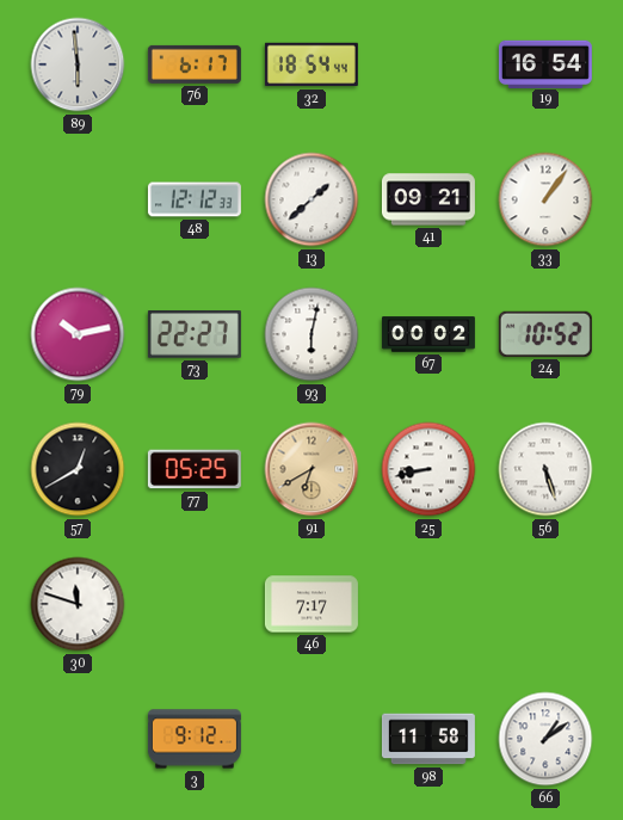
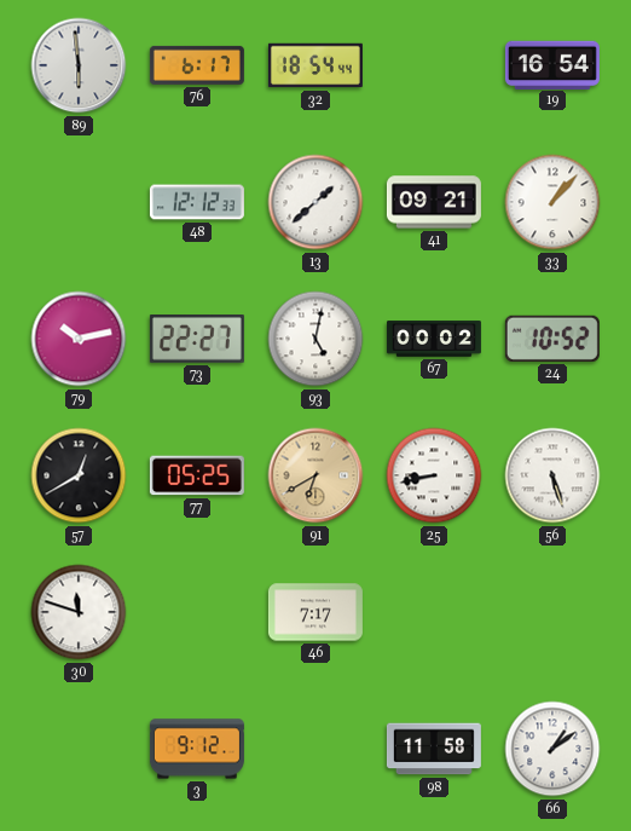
33: 1:06 -> 1:07
93: 6:02 -> 5:02
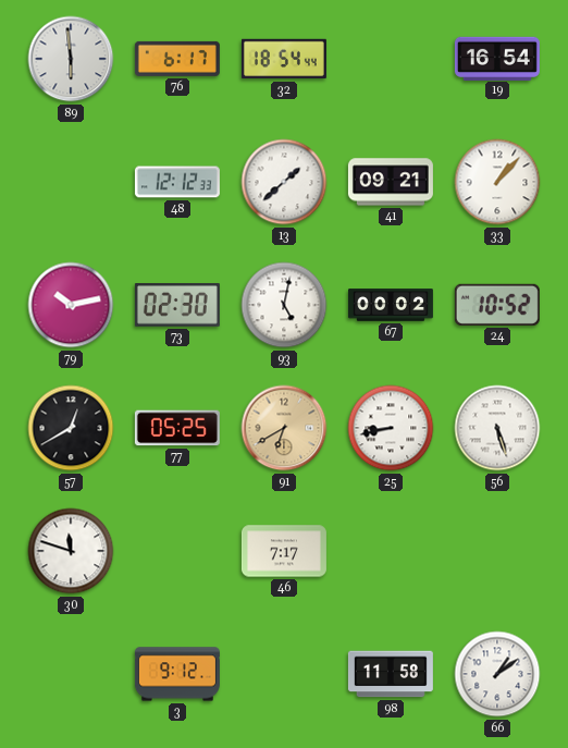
73: 22:27 -> 02:30
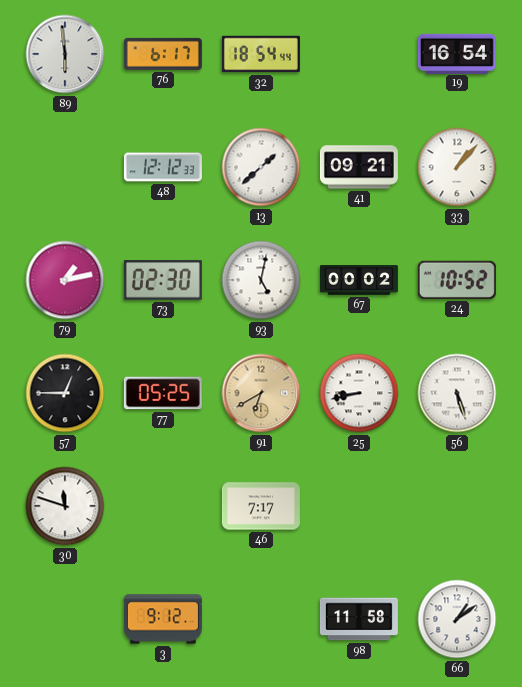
79: 10:13 -> 1:13
57: 12:40 -> 12:45
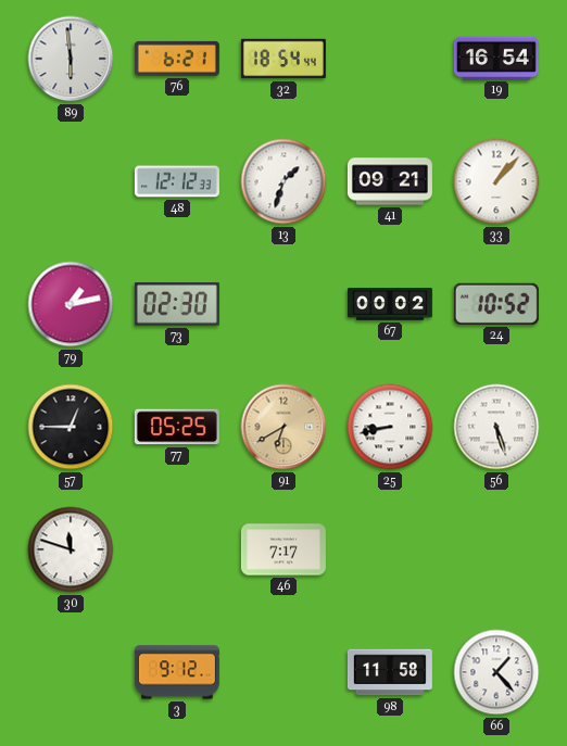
76: 6:17 -> 6:21
13: 1:38 -> 1:33
93: 5:02 -> none
66: 1:09 -> 1:23
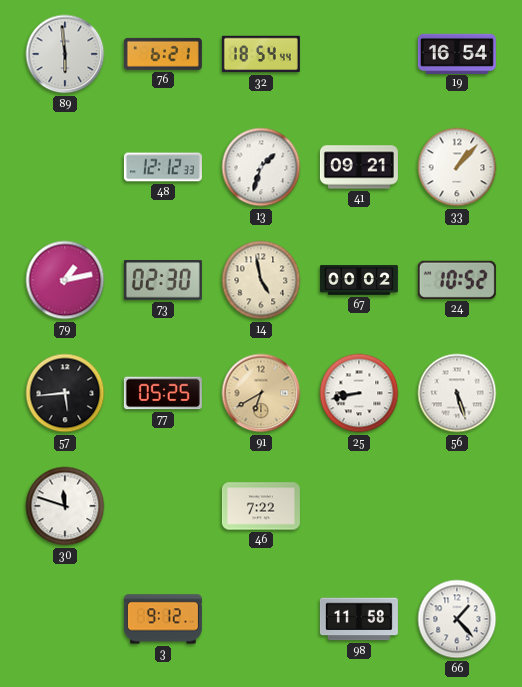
14: none -> 4:58
57: 12:45 -> 5:44
46: 7:17 -> 7:22
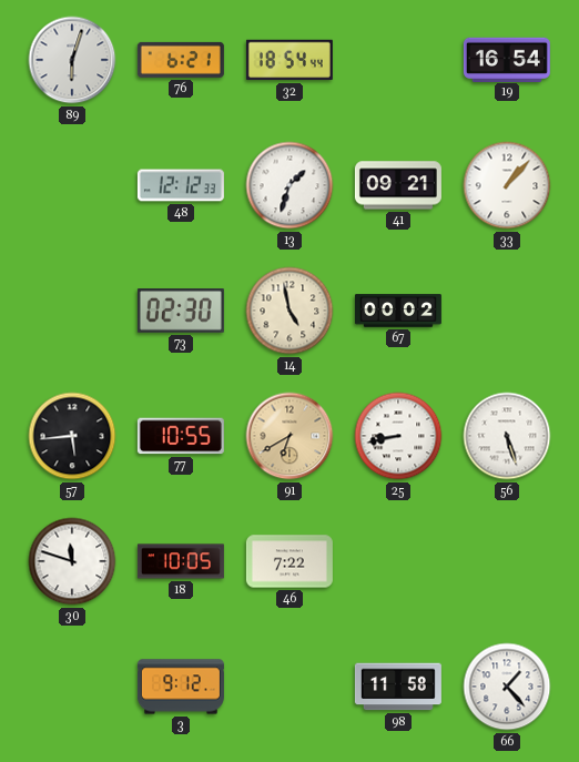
89: 5:59 -> 6:03
79: 1:13 -> none
24: 10:52 -> none
77: 05:25 -> 10:55
18: none -> 10:05
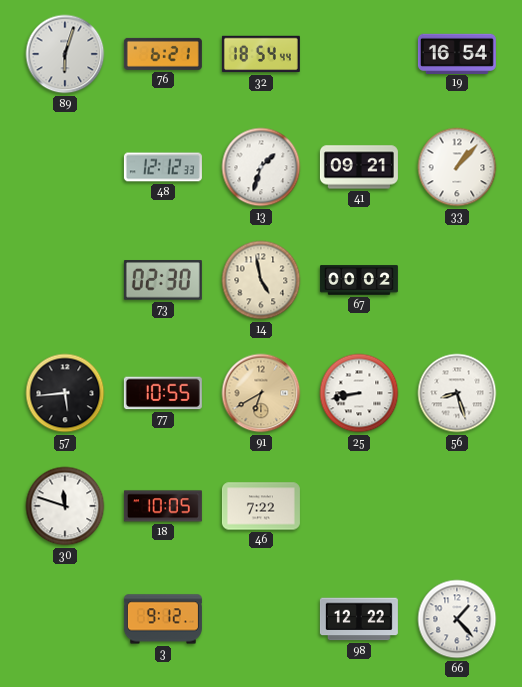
56: 5:27 -> 8:27
98: 11:58 -> 12:22
